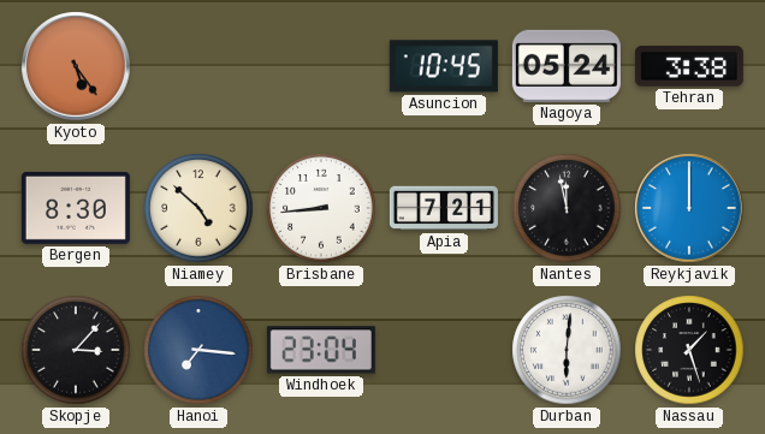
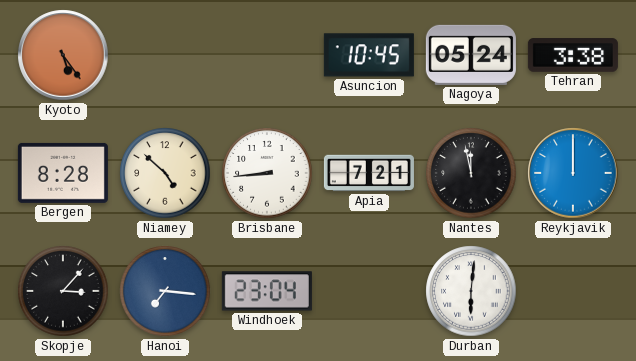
Bergen: 8:30 -> 8:28
Nassau: 1:27 -> none
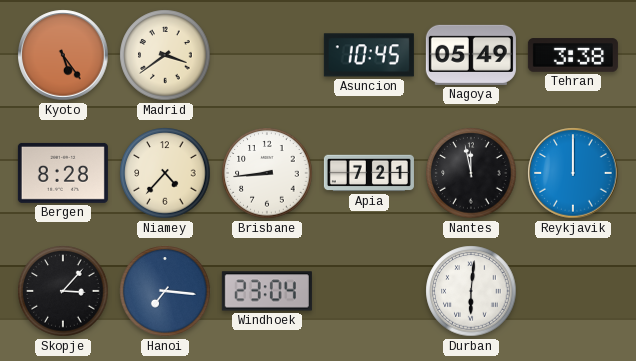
Madrid: none -> 3:39
Nagoya: 05:24 -> 05:49
Niamey: 4:52 -> 4:37
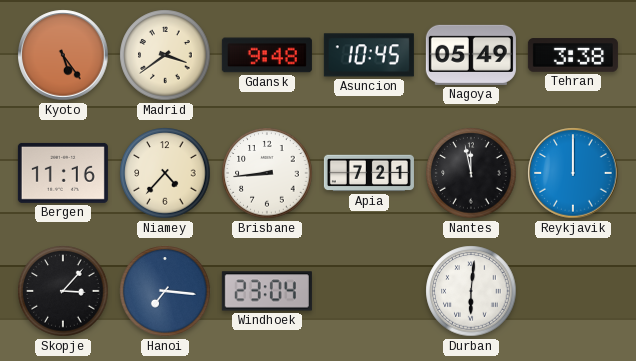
Gdansk: none -> 9:48
Bergen: 8:28 -> 11:16
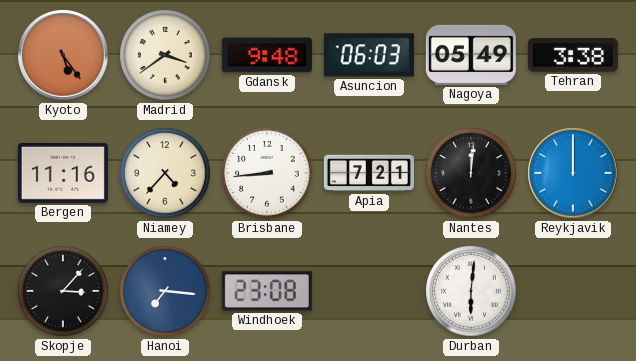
Asuncion: 10:45 -> 06:03
Nantes: 11:58 -> 12:01
Windhoek: 23:04 -> 23:08
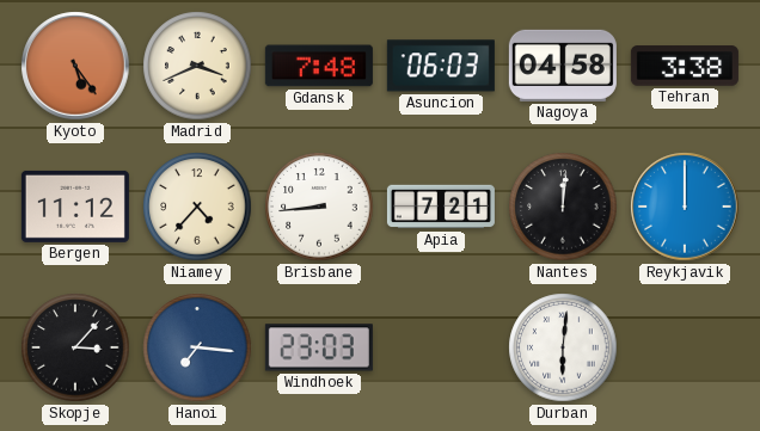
Madrid: 3:39 -> 3:41
Gdansk: 9:48 -> 7:48
Nagoya: 05:49 -> 04:58
Bergen: 11:16 -> 11:12
Windhoek: 23:08 -> 23:03
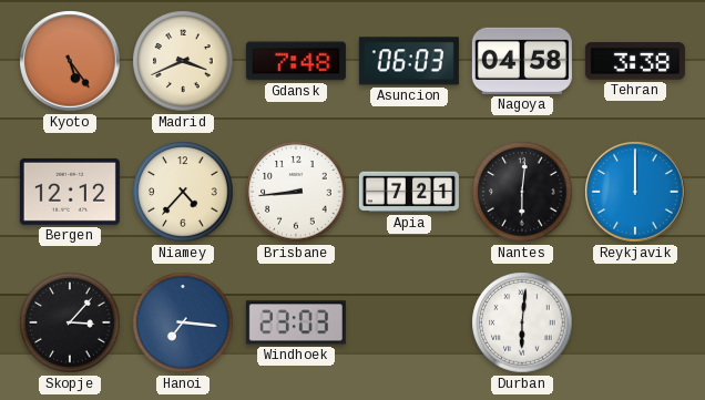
Bergen: 11:12 -> 12:12
Nantes: 12:01 -> 6:01
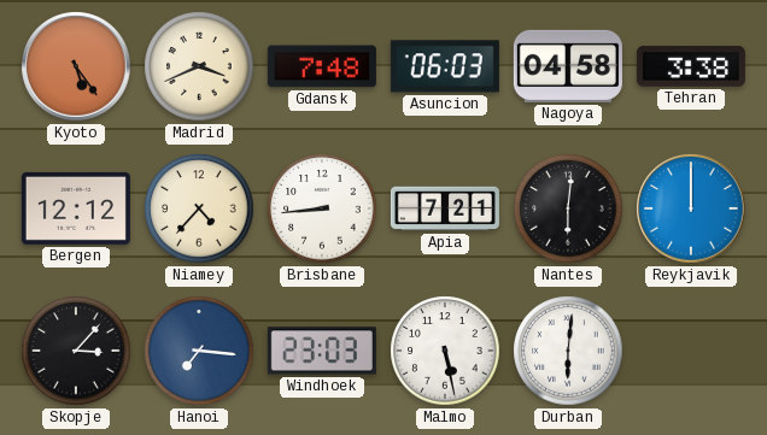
Malmo: none -> 5:28
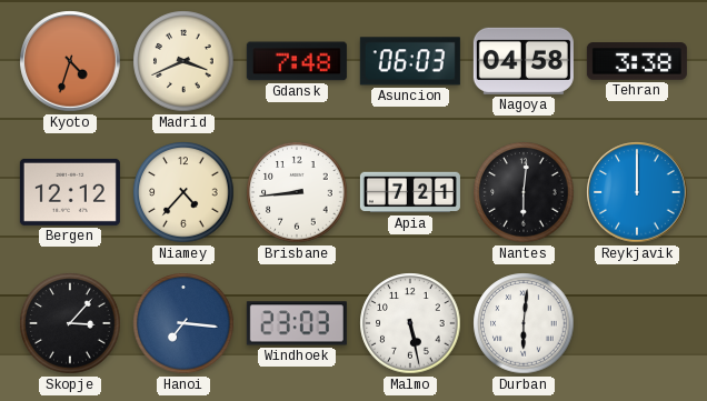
Kyoto: 5:24 -> 4:33
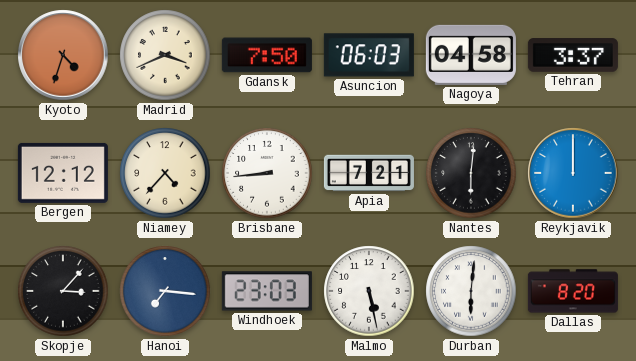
Gdansk: 7:48 -> 7:50
Tehran: 3:38 -> 3:37
Dallas: none -> 8:20
